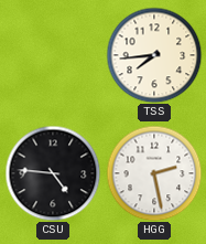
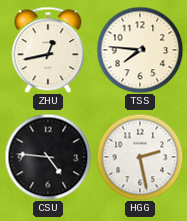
ZHU: none -> 12:43
TSS: 7:44 -> 7:46
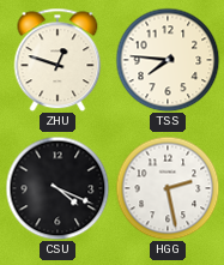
ZHU: 12:43 -> 12:48
CSU: 4:46 -> 4:19
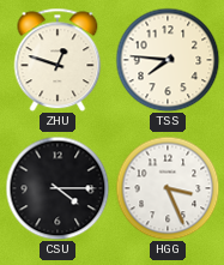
CSU: 4:19 -> 4:15
HGG: 2:28 -> 3:26
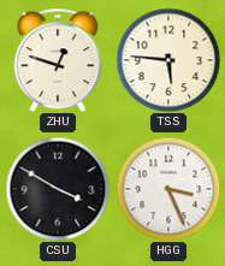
TSS: 7:46 -> 5:46
CSU: 4:15 -> 3:50
